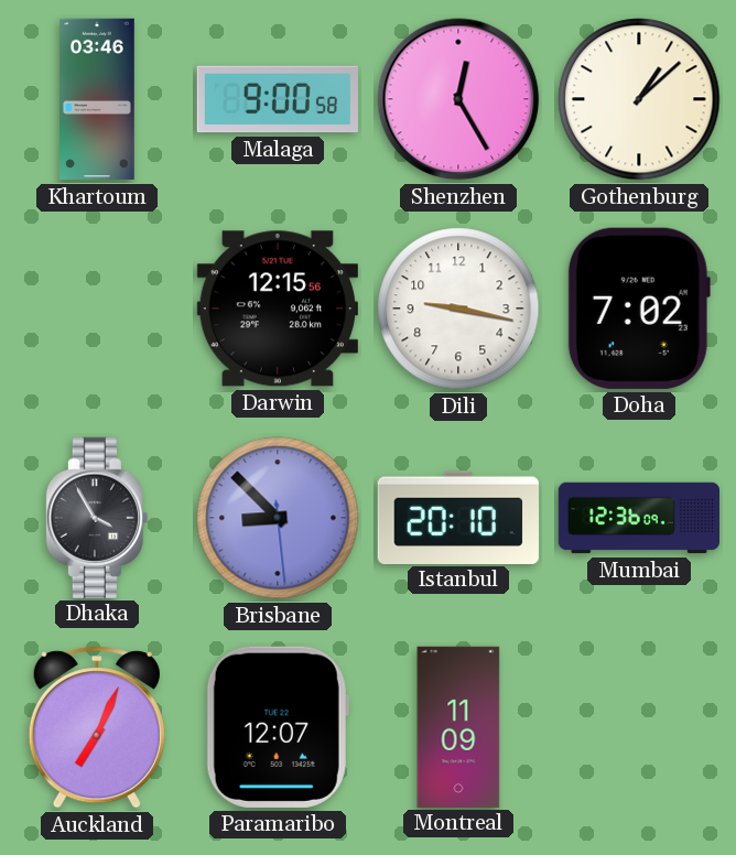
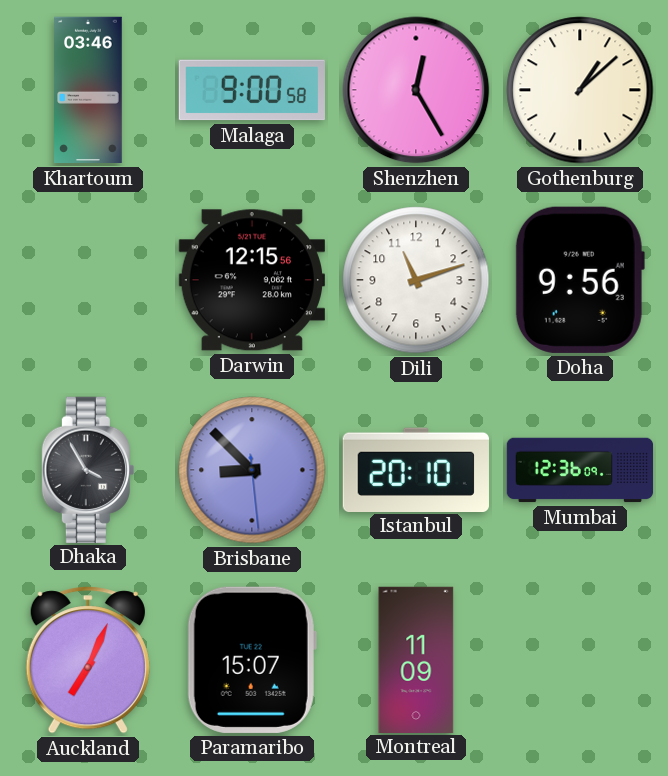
Dili: 9:17 -> 11:12
Doha: 7:02 -> 9:56
Paramaribo: 12:07 -> 15:07
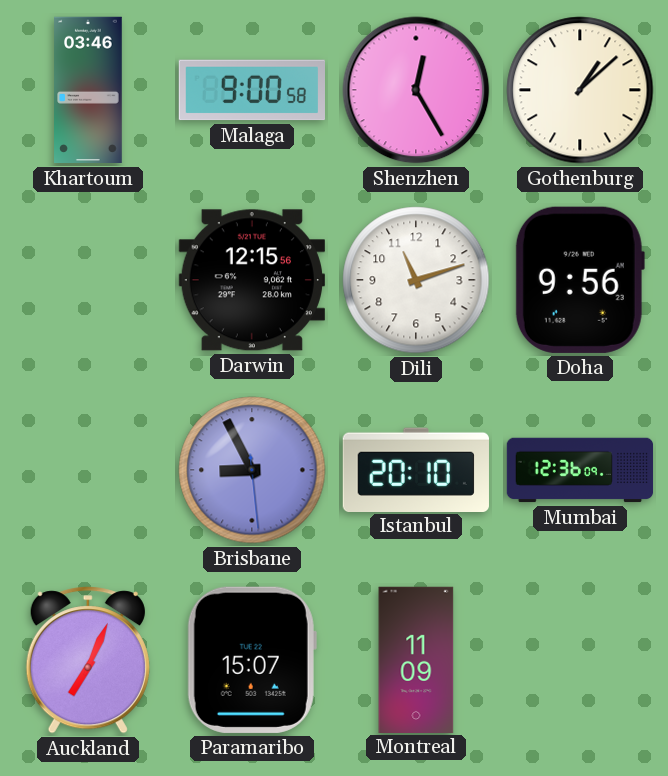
Dhaka: 3:55 -> none
Brisbane: 8:52 -> 8:55
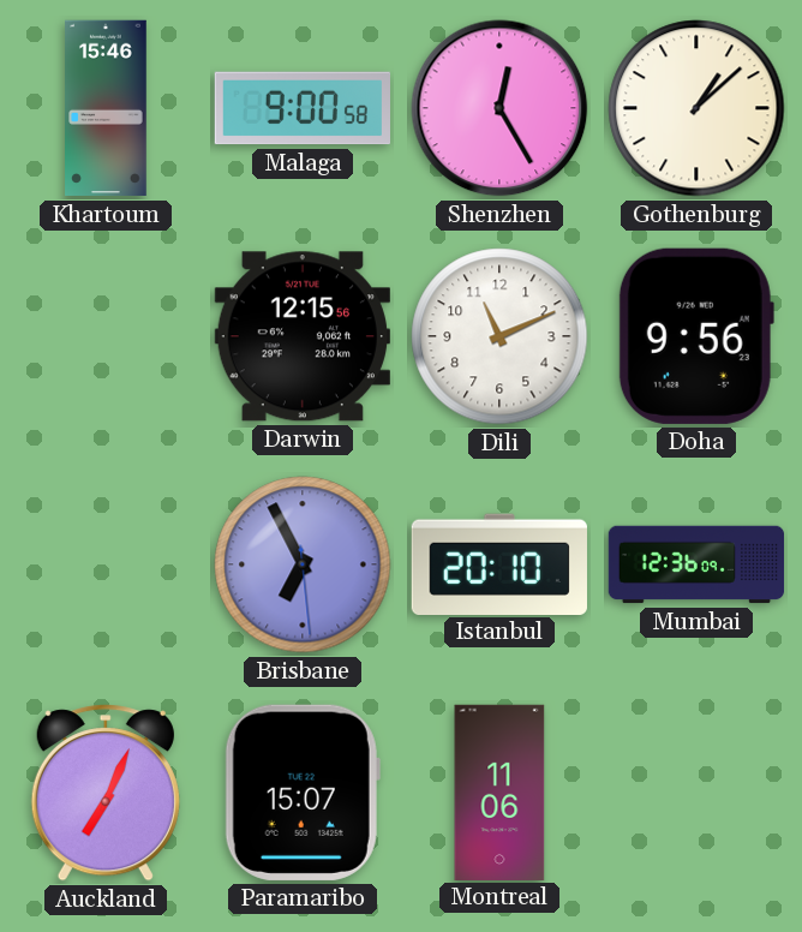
Khartoum: 03:46 -> 15:46
Dili: 11:12 -> 11:11
Brisbane: 8:55 -> 6:55
Montreal: 11:09 -> 11:06
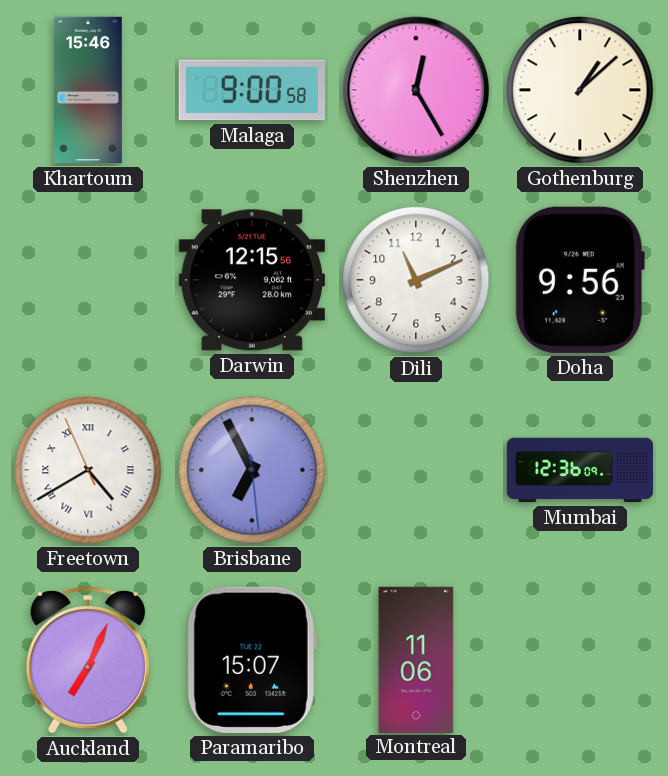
Freetown: none -> 4:39
Istanbul: 20:10 -> none
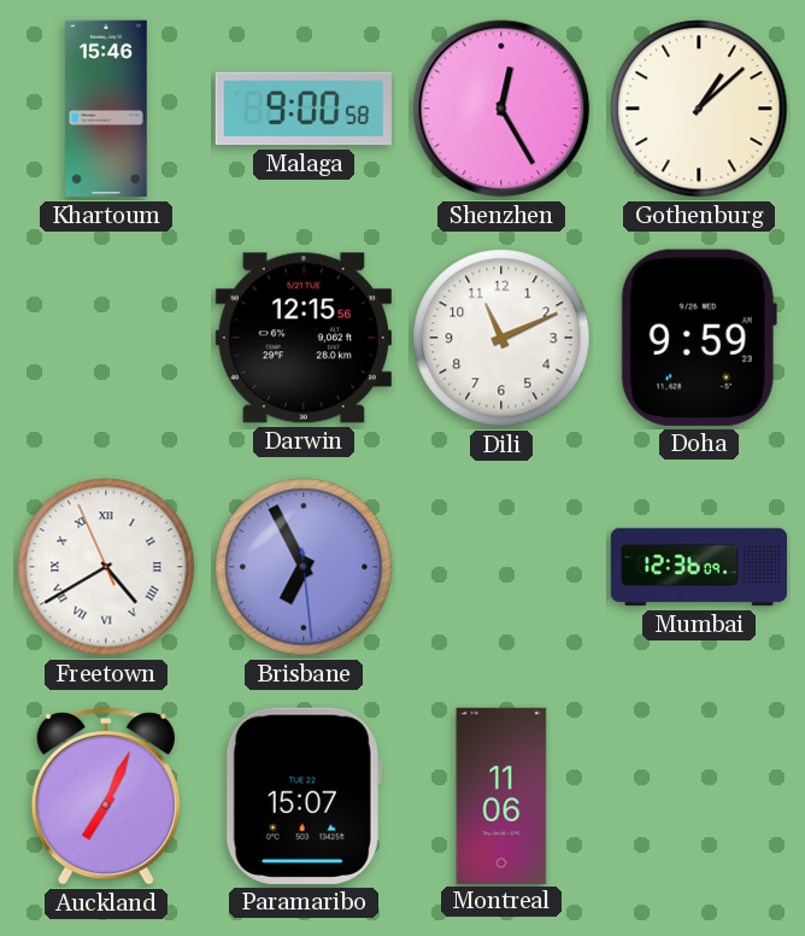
Doha: 9:56 -> 9:59
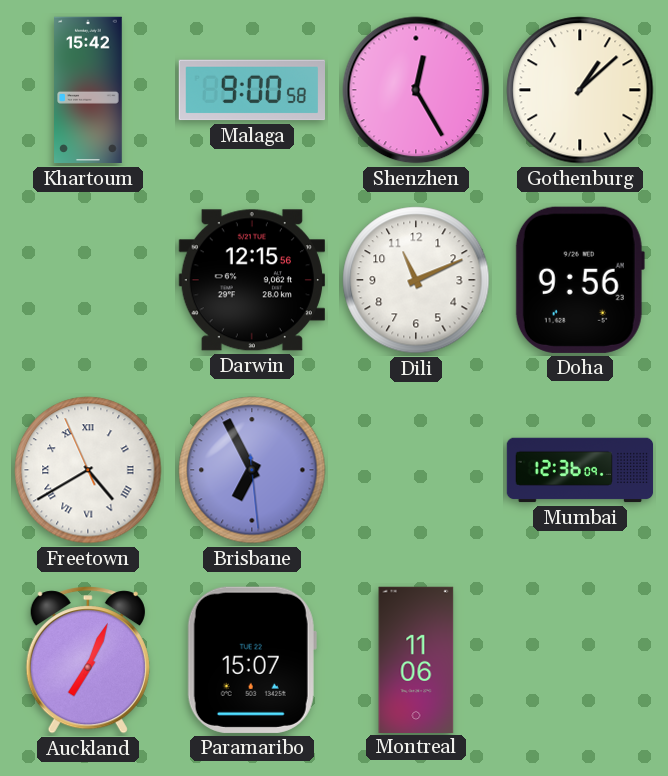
Khartoum: 15:46 -> 15:42
Doha: 9:59 -> 9:56
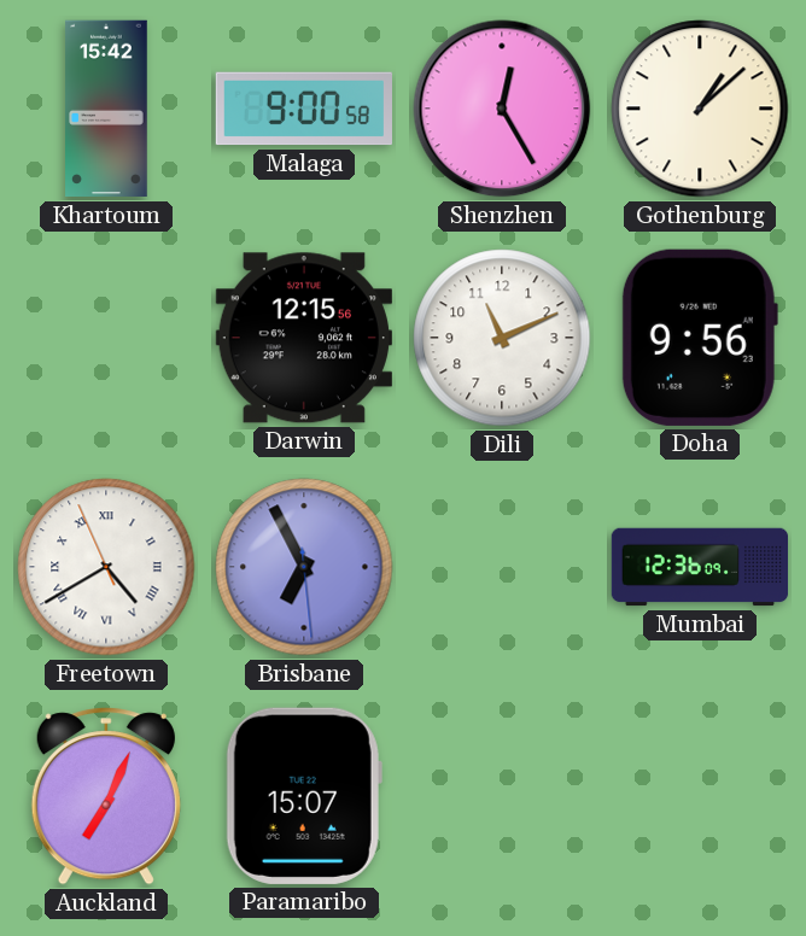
Montreal: 11:06 -> none
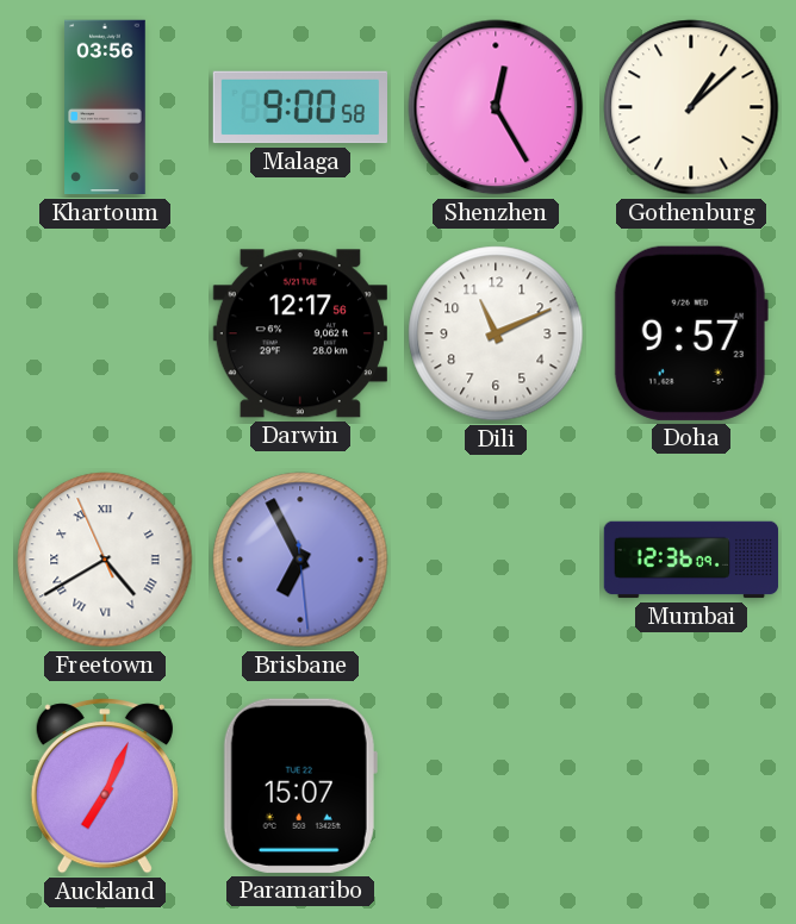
Khartoum: 15:42 -> 03:56
Darwin: 12:15 -> 12:17
Doha: 9:56 -> 9:57
